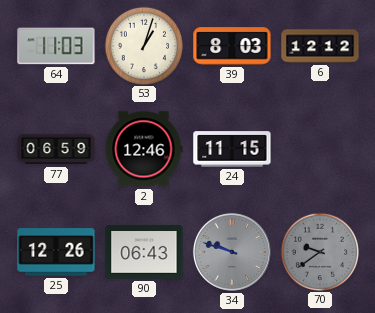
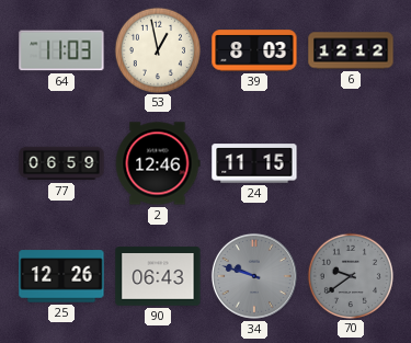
53: 1:03 -> 12:58
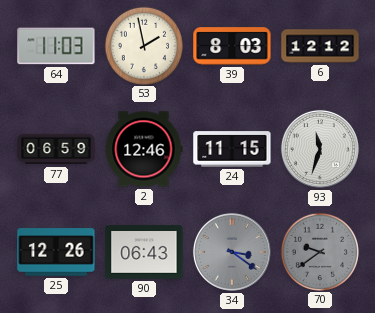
53: 12:58 -> 1:58
93: none -> 11:33
34: 9:48 -> 3:21
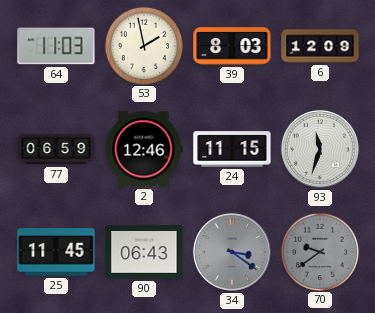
6: 12:12 -> 12:09
25: 12:26 -> 11:45
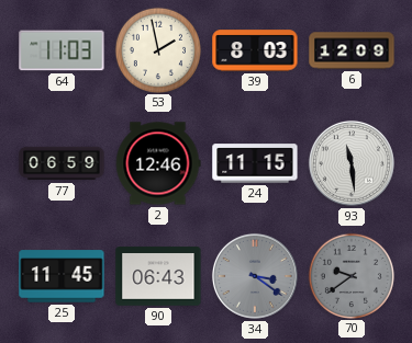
93: 11:33 -> 11:29
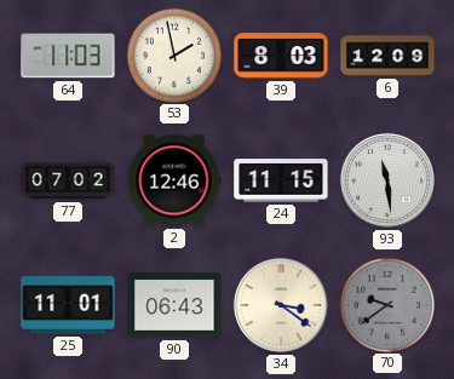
77: 06:59 -> 07:02
25: 11:45 -> 11:01
34 dial: grey -> cream
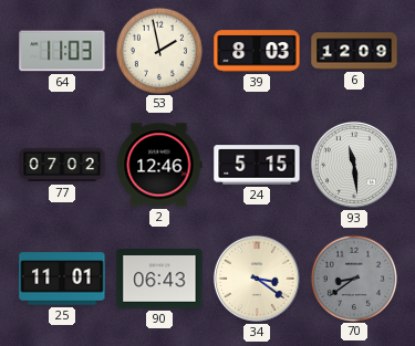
24: 11:15 -> 5:15
70: 9:39 -> 8:39
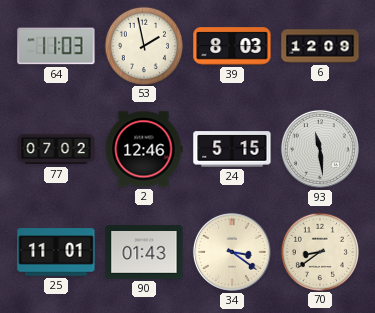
90: 06:43 -> 01:43
70 dial: grey -> cream
